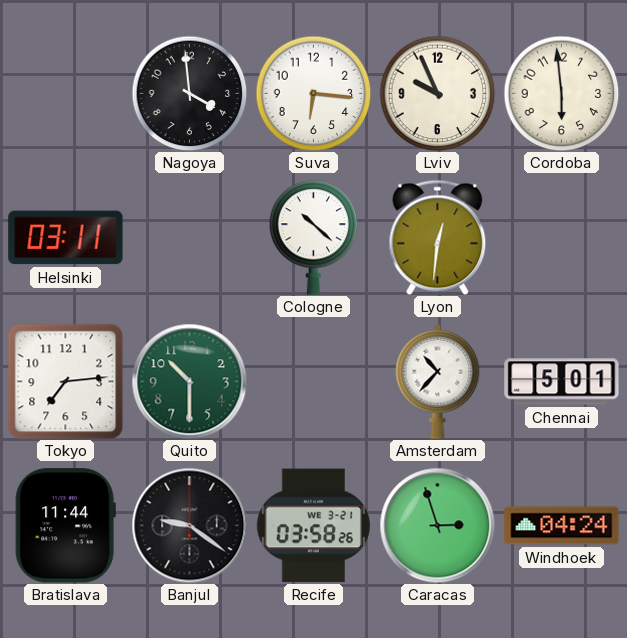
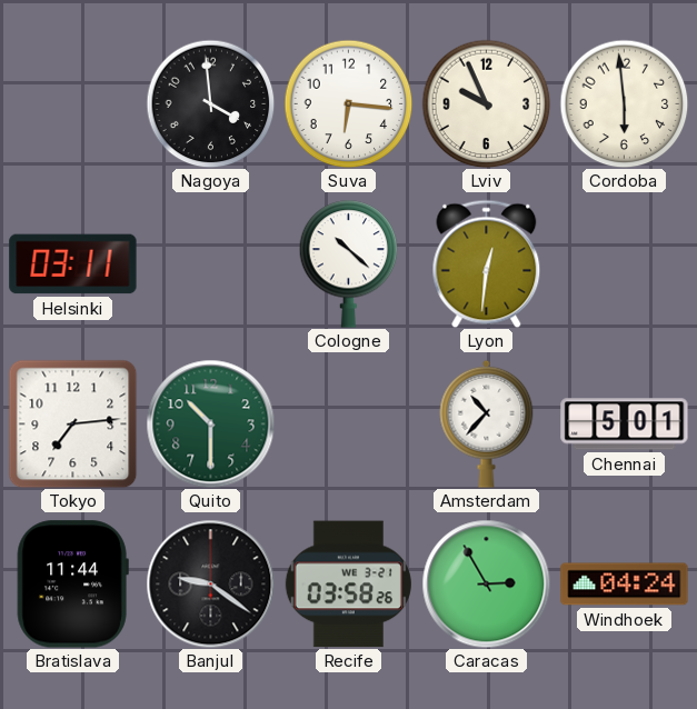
Caracas: 2:57 -> 2:55
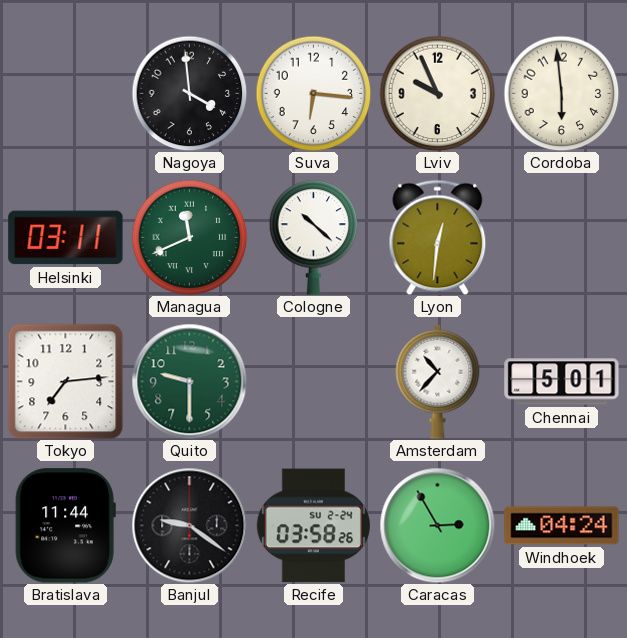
Managua: none -> 11:41
Quito: 10:30 -> 9:30
Recife date: WE 3-21 -> SU 2-24
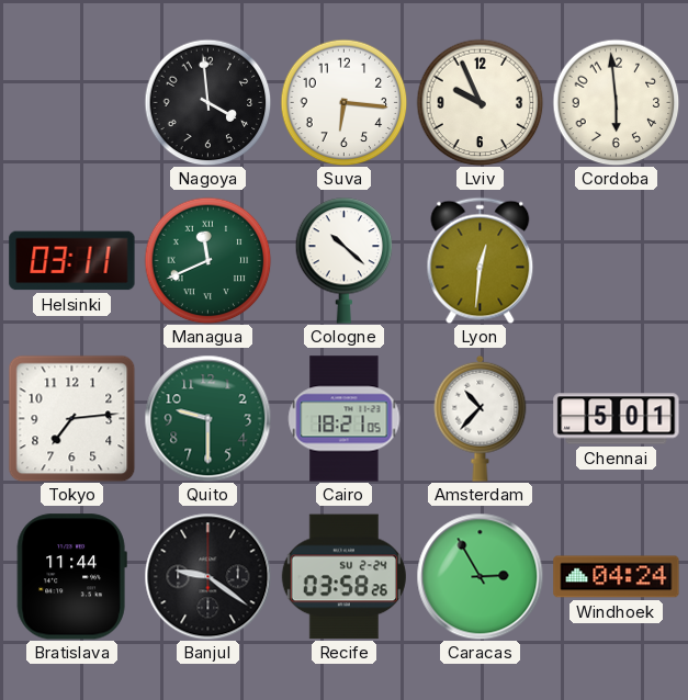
Cairo: none -> 18:21
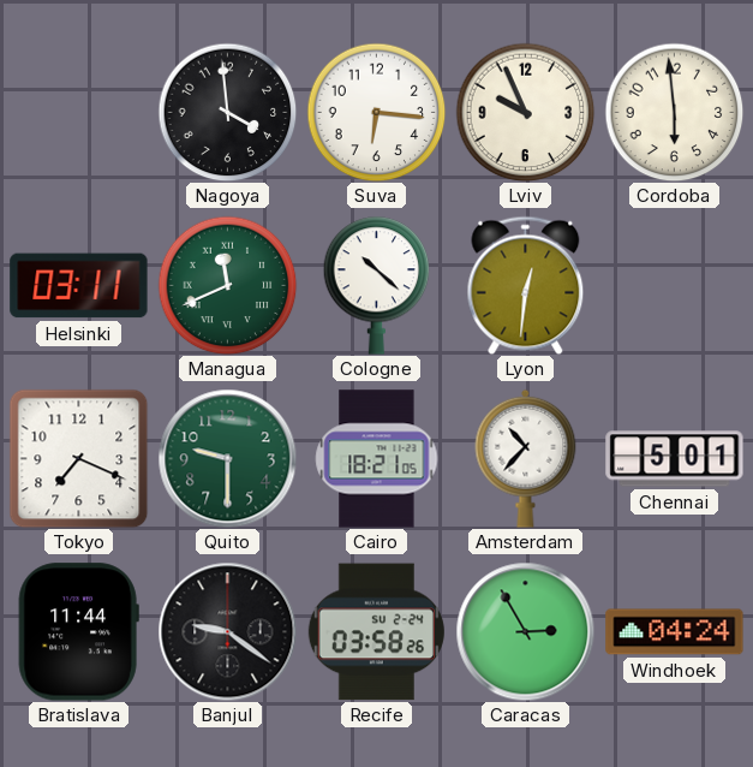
Tokyo: 7:14 -> 7:19
